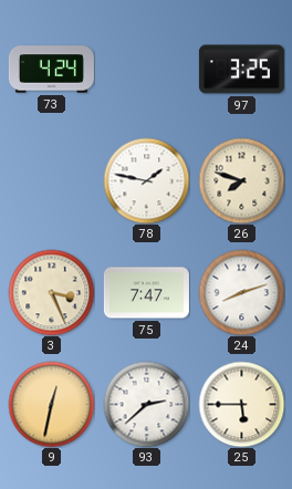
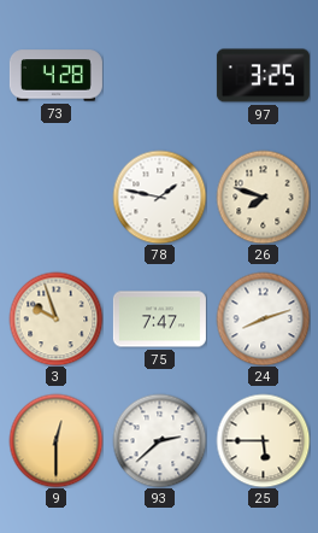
73: 4:24 -> 4:28
3: 3:26 -> 9:57
9: 12:32 -> 12:30
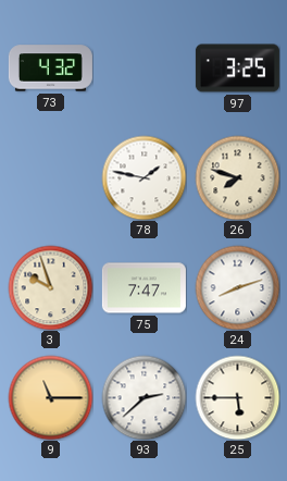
73: 4:28 -> 4:32
9: 12:30 -> 11:15
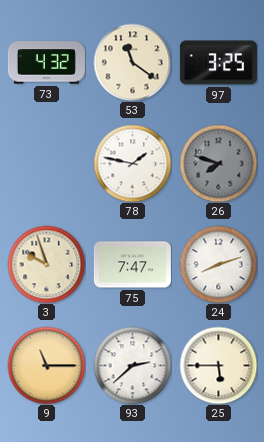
53: none -> 11:21
26 dial: cream -> grey
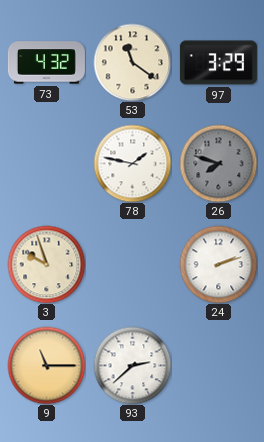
97: 3:25 -> 3:29
75: 7:47 -> none
24: 8:12 -> 2:12
25: 5:45 -> none
